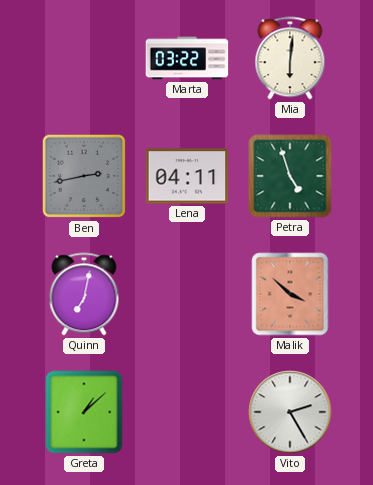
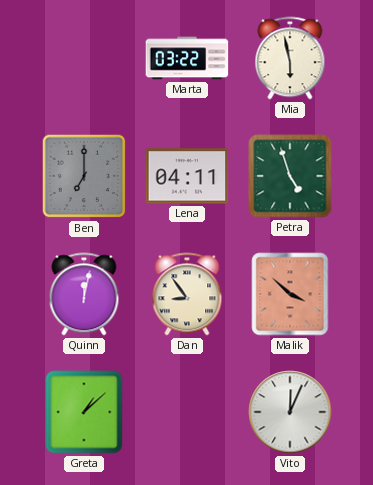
Mia: 6:01 -> 5:58
Ben: 2:43 -> 7:00
Quinn: 7:02 -> 12:02
Dan: none -> 8:54
Vito: 2:25 -> 12:04
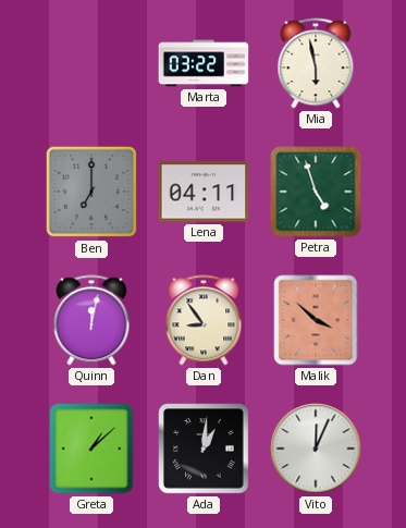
Ada: none -> 1:01
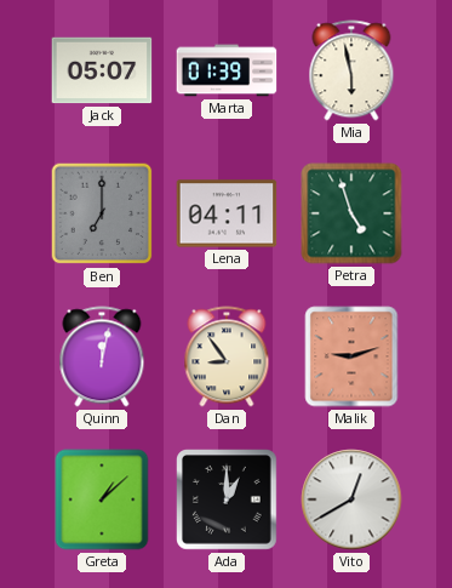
Jack: none -> 05:07
Marta: 03:22 -> 01:39
Malik: 3:52 -> 9:12
Ada: 1:01 -> 1:00
Vito: 12:04 -> 12:40
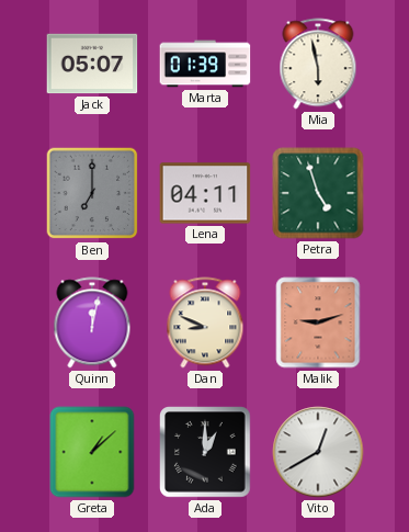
Dan: 8:54 -> 8:49
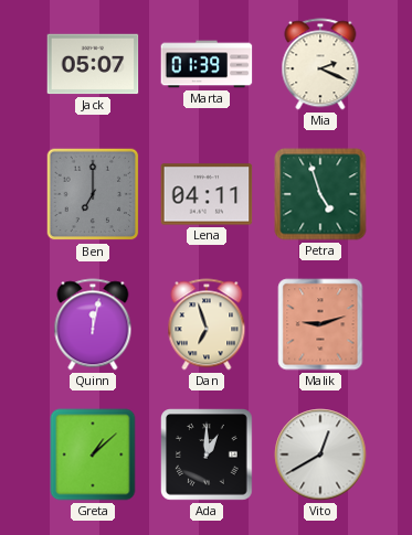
Mia: 5:58 -> 2:19
Dan: 8:49 -> 6:57
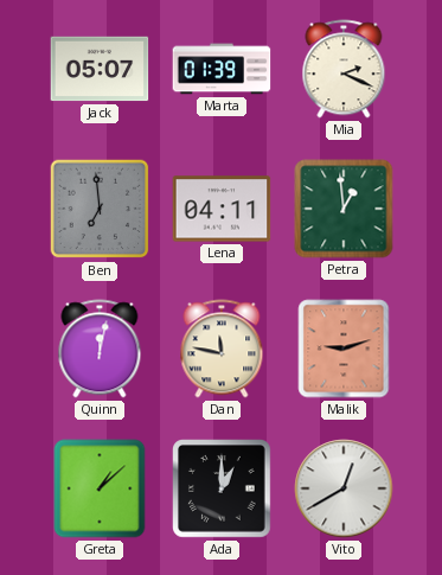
Ben: 7:00 -> 6:59
Petra: 4:57 -> 12:59
Dan: 6:57 -> 11:47
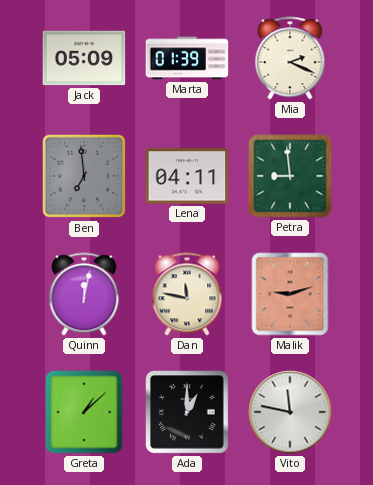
Jack: 05:07 -> 05:09
Petra: 12:59 -> 8:59
Vito: 12:40 -> 11:47
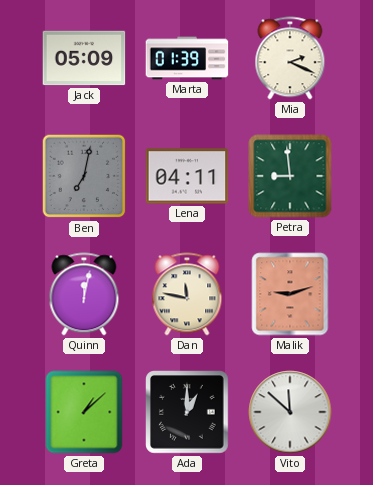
Ben: 6:59 -> 7:02
Vito: 11:47 -> 11:52
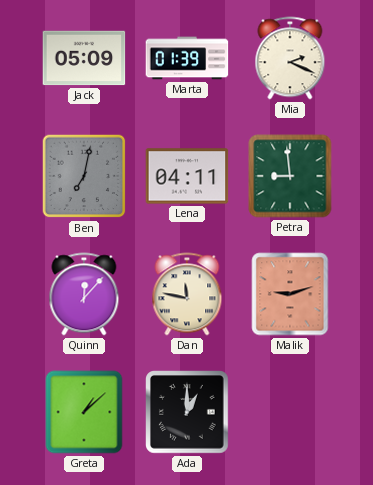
Quinn: 12:02 -> 12:07
Vito: 11:52 -> none
